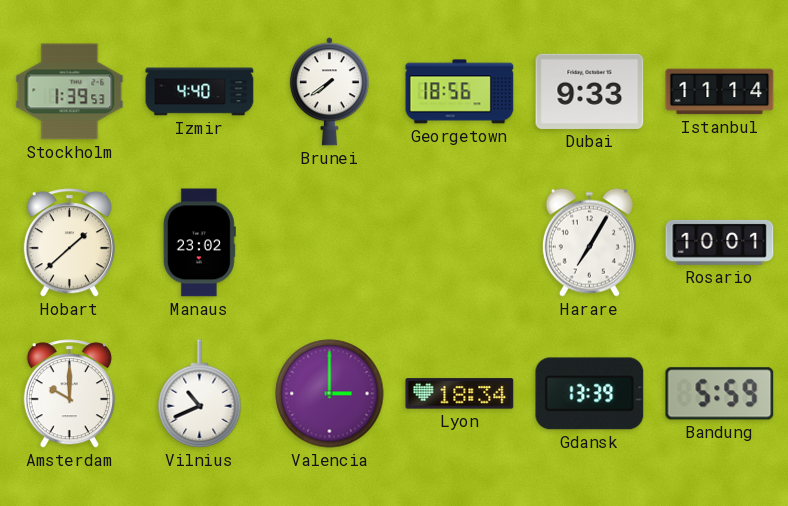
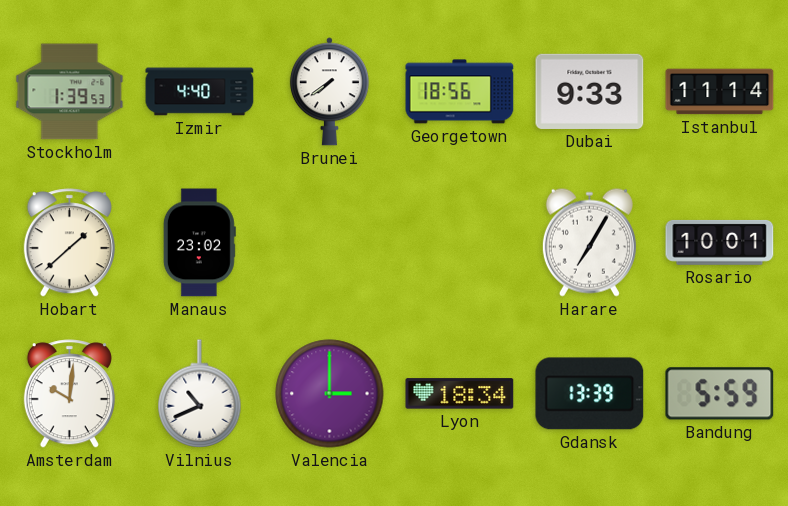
Amsterdam: 10:00 -> 10:01
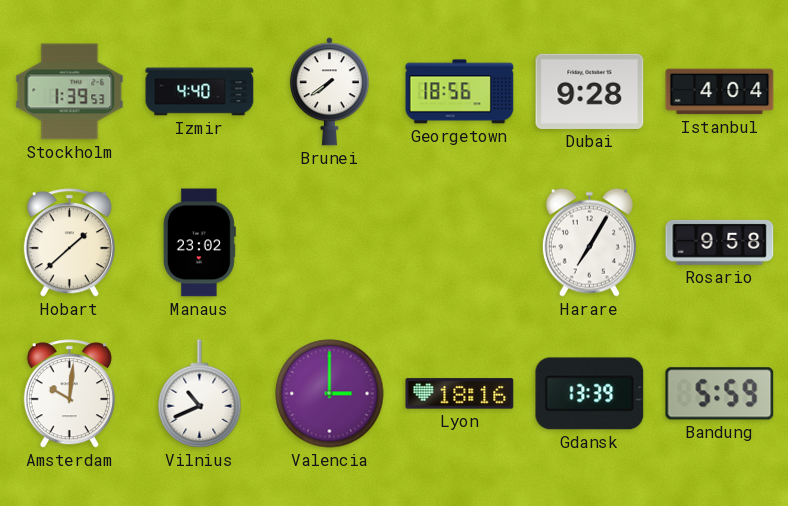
Dubai: 9:33 -> 9:28
Istanbul: 11:14 -> 4:04
Rosario: 10:01 -> 9:58
Lyon: 18:34 -> 18:16
